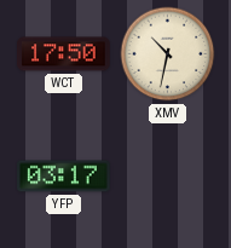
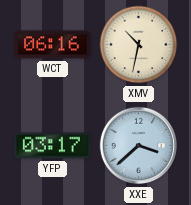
WCT: 17:50 -> 06:16
XXE: none -> 3:38
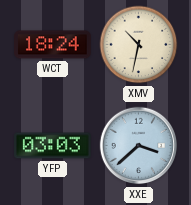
WCT: 06:16 -> 18:24
YFP: 03:17 -> 03:03
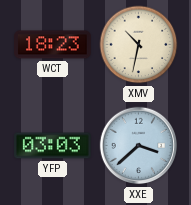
WCT: 18:24 -> 18:23
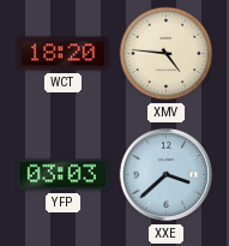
WCT: 18:23 -> 18:20
XMV: 10:32 -> 4:46
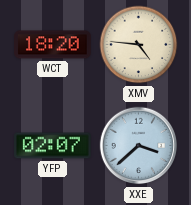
YFP: 03:03 -> 02:07
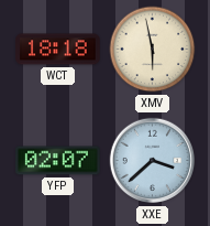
WCT: 18:20 -> 18:18
XMV: 4:46 -> 5:58
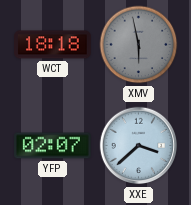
XMV dial: cream -> grey
